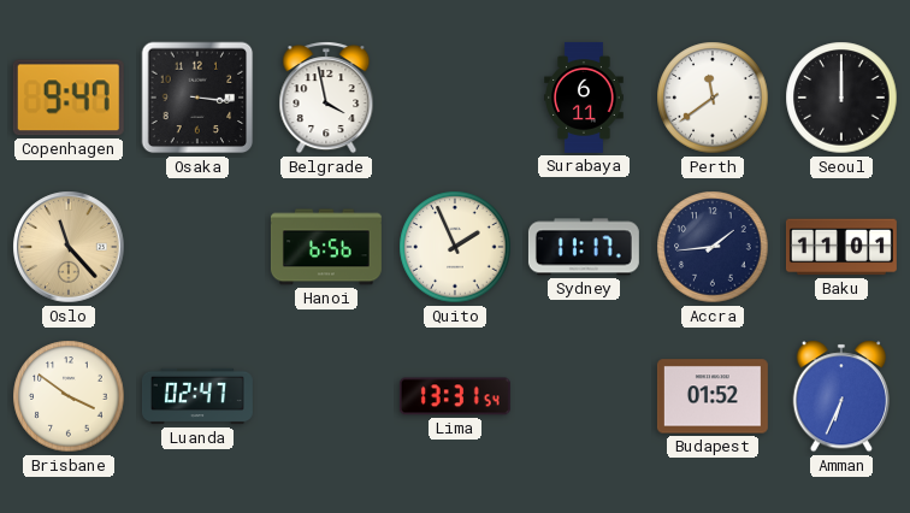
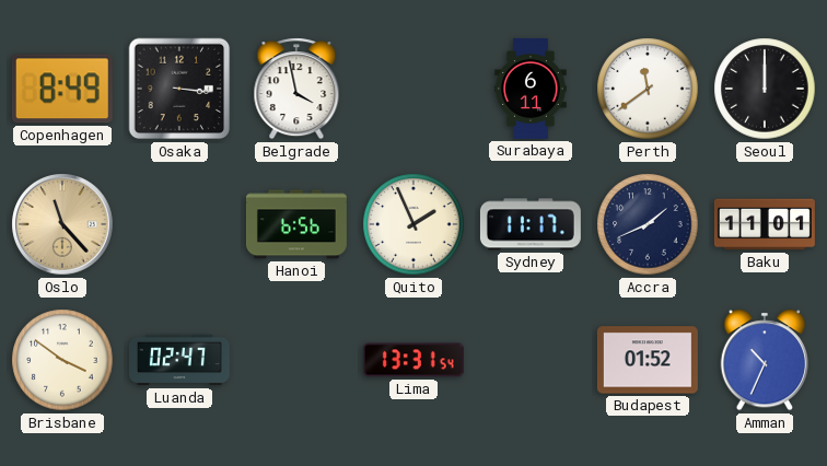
Copenhagen: 9:47 -> 8:49
Accra: 1:44 -> 1:41
Amman: 6:34 -> 10:34
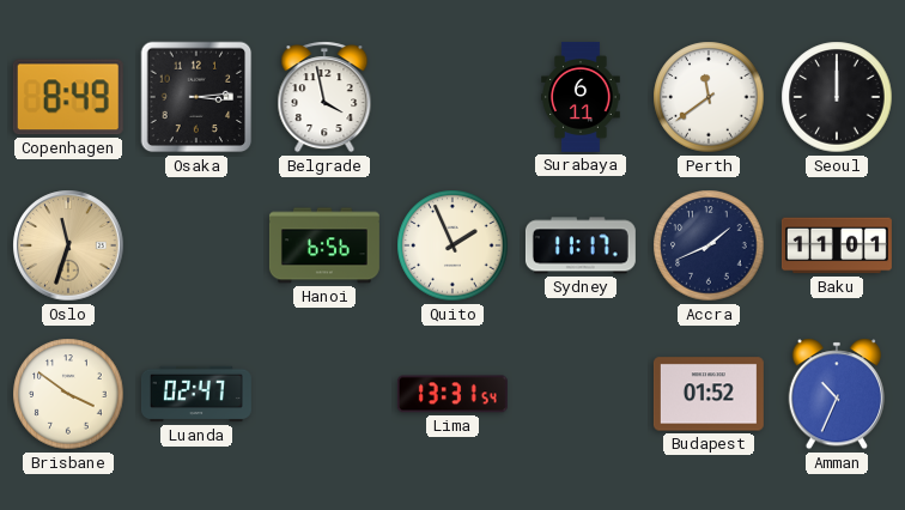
Osaka: 3:16 -> 3:14
Oslo: 11:23 -> 11:33
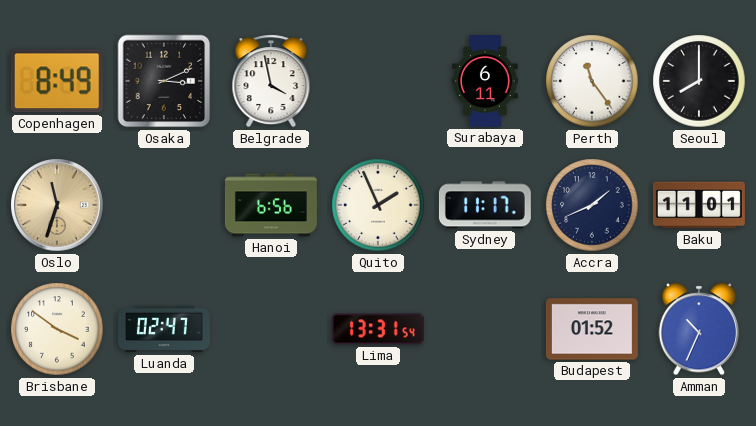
Osaka: 3:14 -> 3:11
Perth: 11:39 -> 11:24
Seoul: 12:00 -> 8:00
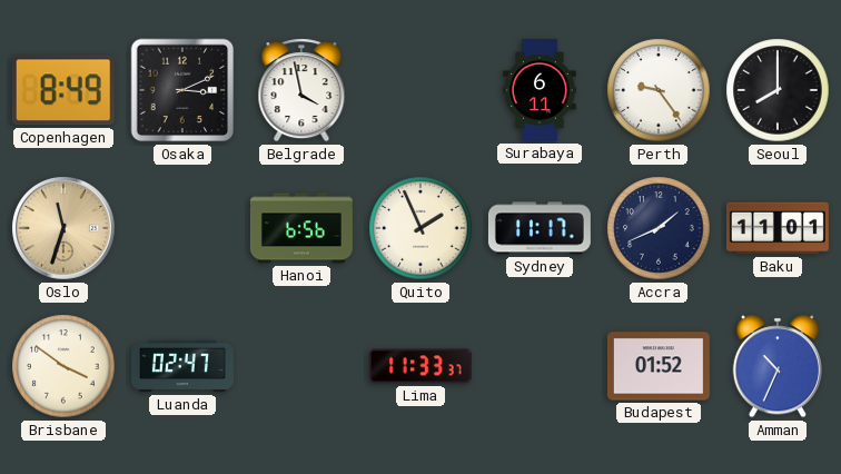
Perth: 11:24 -> 9:24
Lima: 13:31 -> 11:33
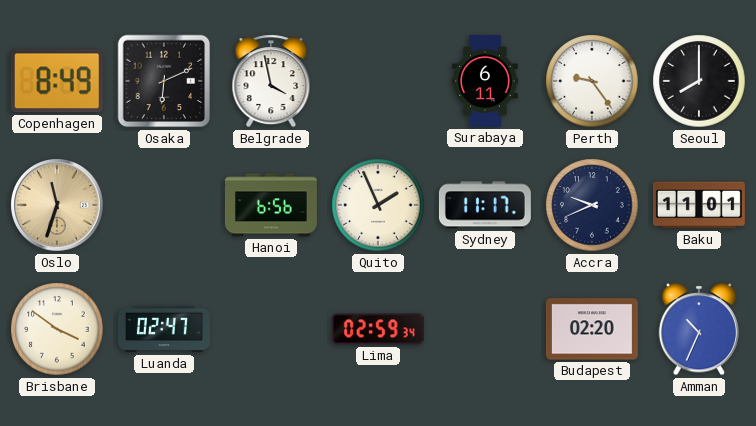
Osaka: 3:11 -> 6:11
Accra: 1:41 -> 9:41
Lima: 11:33 -> 02:59
Budapest: 01:52 -> 02:20
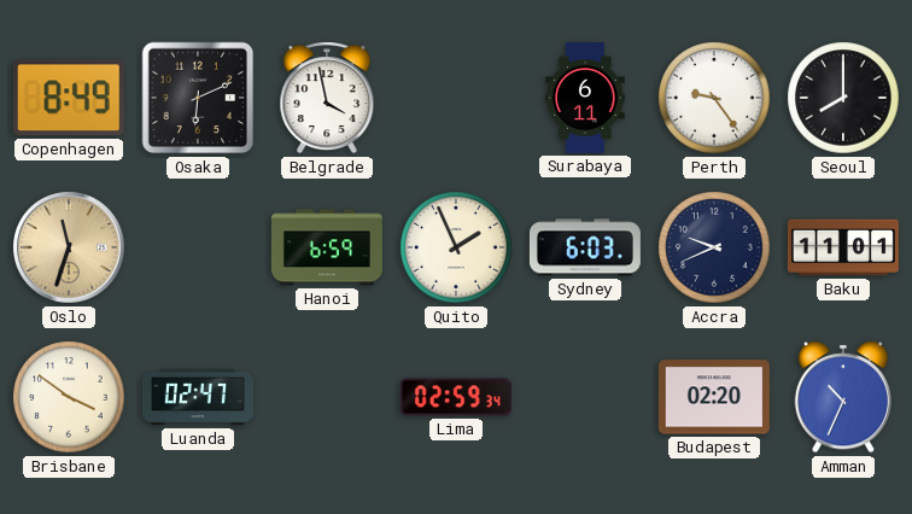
Hanoi: 6:56 -> 6:59
Sydney: 11:17 -> 6:03
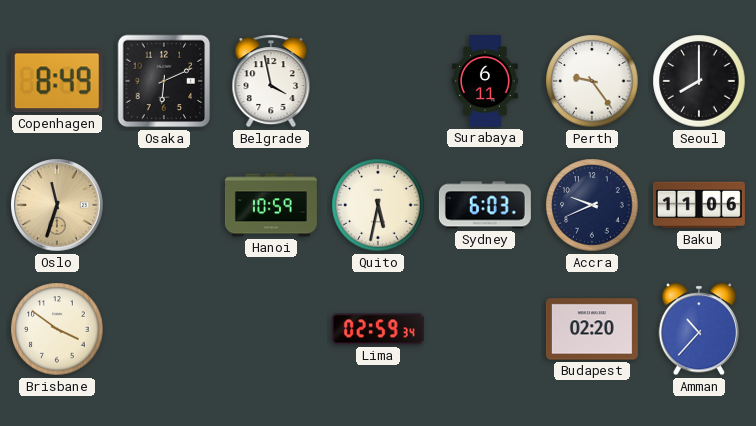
Hanoi: 6:59 -> 10:59
Quito: 1:56 -> 5:32
Baku: 11:01 -> 11:06
Luanda: 02:47 -> none
Amman: 10:34 -> 10:37
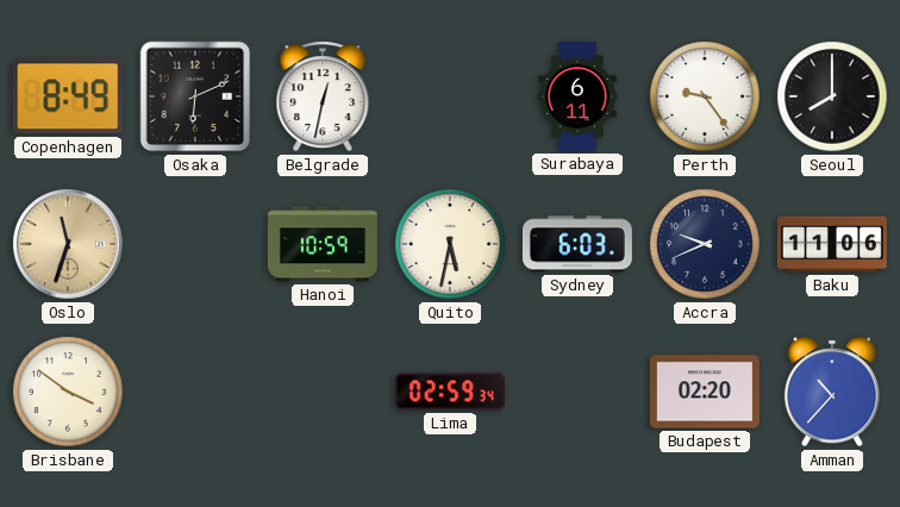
Belgrade: 3:58 -> 12:32
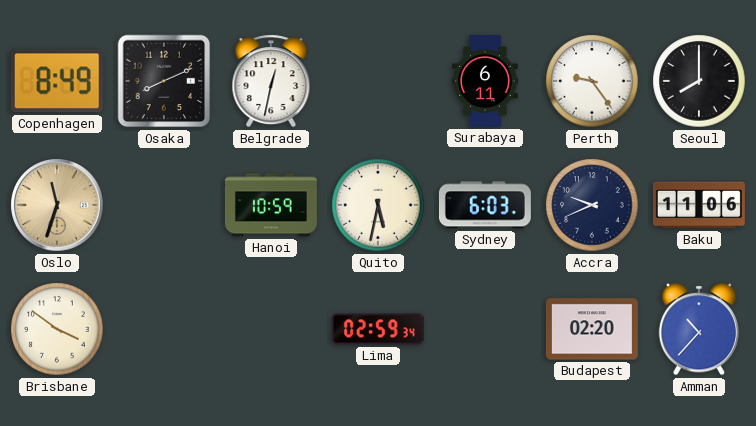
Osaka: 6:11 -> 8:11
